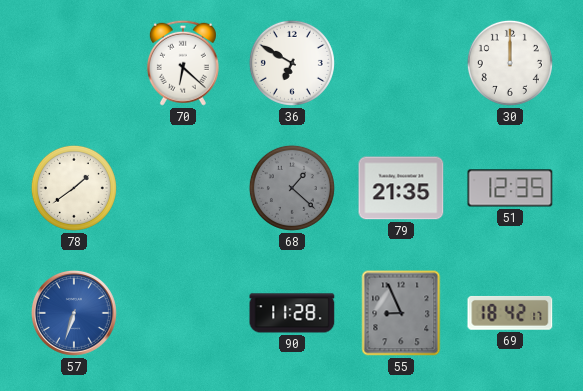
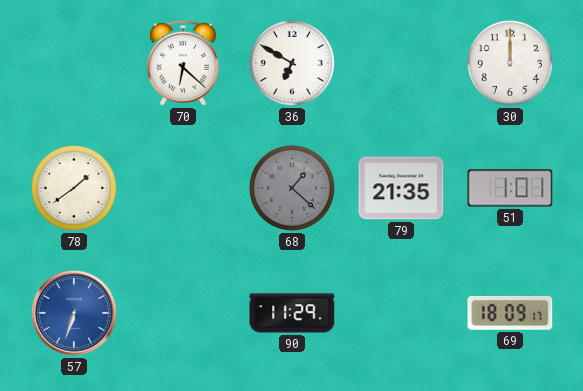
51: 12:35 -> 1:01
90: 11:28 -> 11:29
55: 8:56 -> none
69: 18:42 -> 18:09
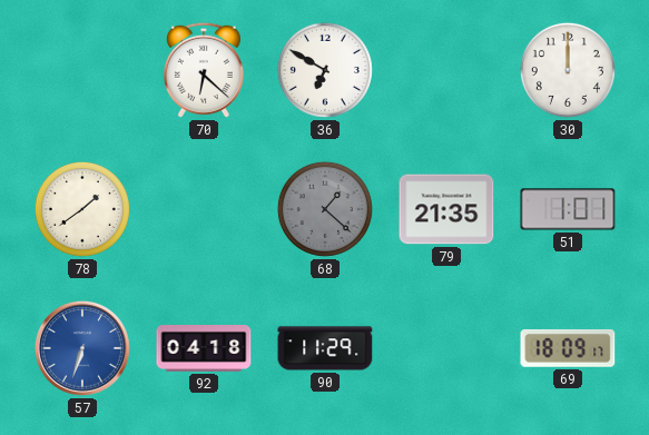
92: none -> 04:18
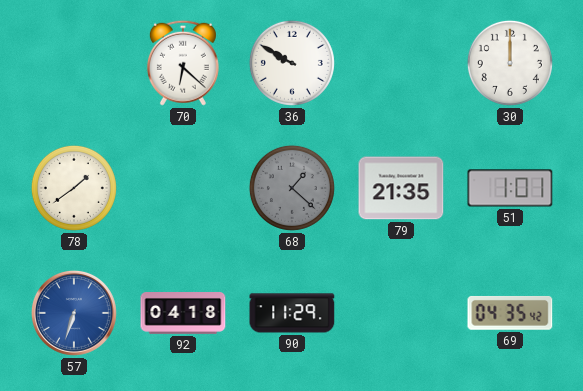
36: 6:50 -> 9:50
69: 18:09 -> 04:35
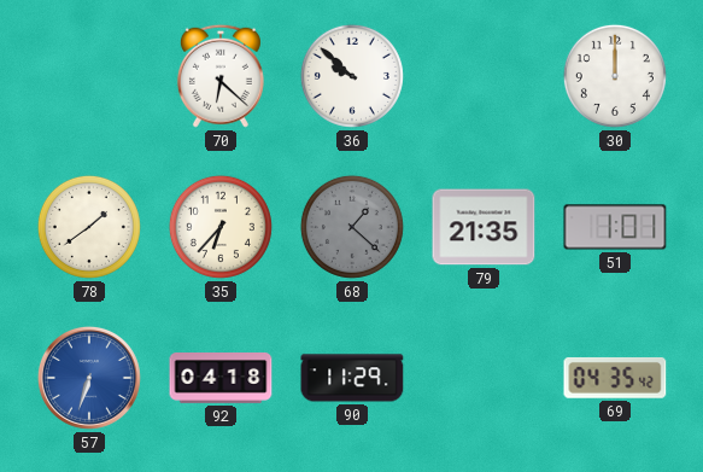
36: 9:50 -> 9:52
35: none -> 6:37
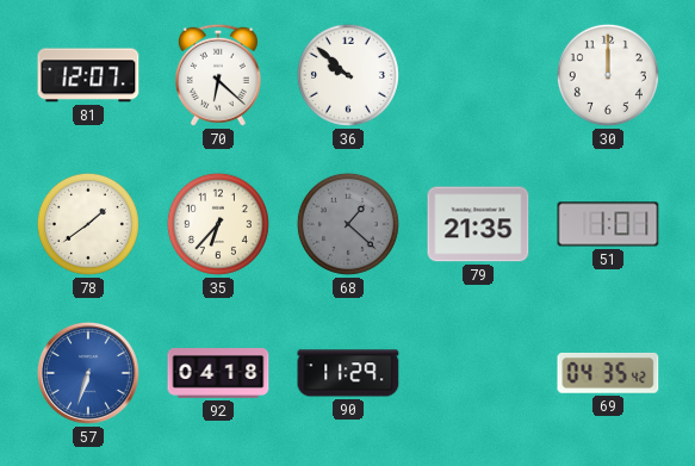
81: none -> 12:07
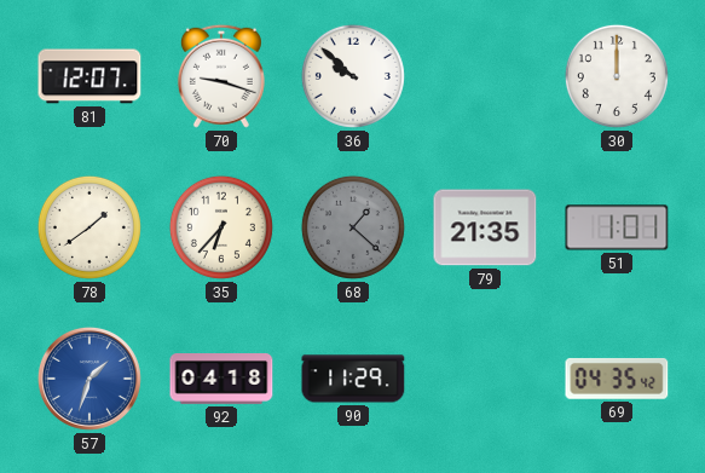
70: 6:22 -> 9:18
57: 6:33 -> 1:33
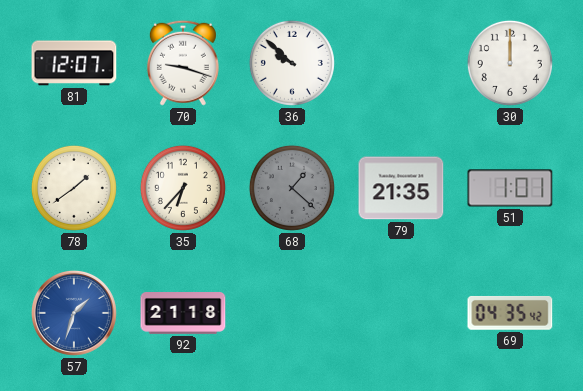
92: 04:18 -> 21:18
90: 11:29 -> none
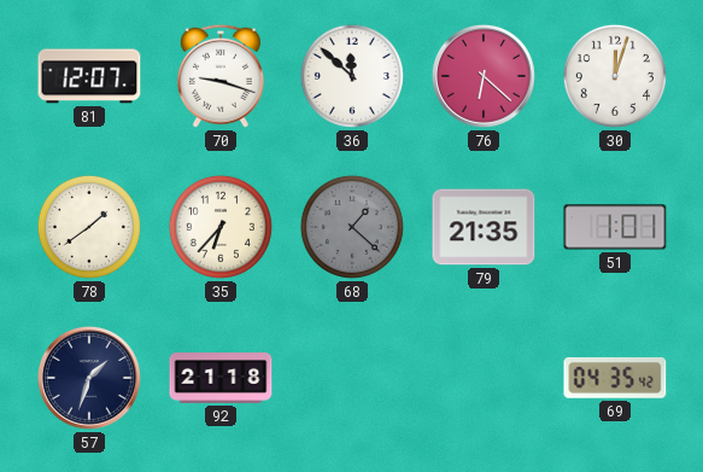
36: 9:52 -> 11:52
76: none -> 6:22
30: 12:00 -> 12:03
57 dial: blue -> navy
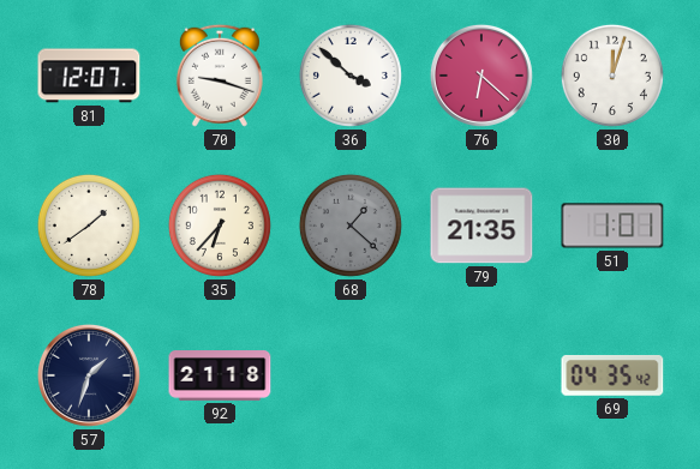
36: 11:52 -> 3:52
